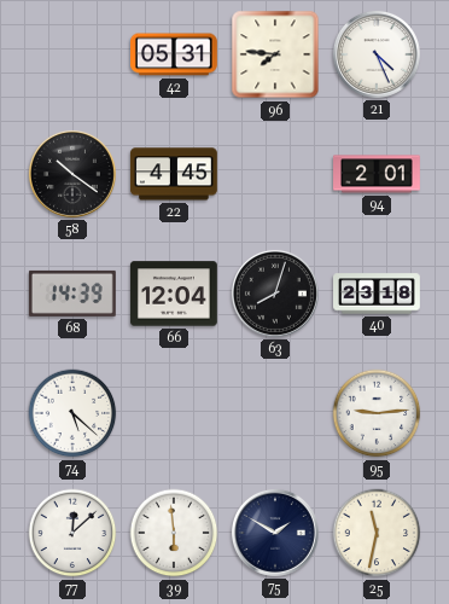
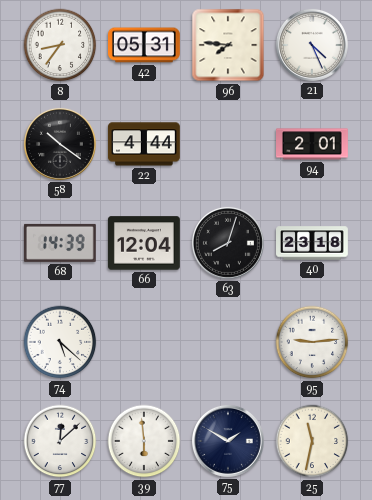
8: none -> 8:36
22: 4:45 -> 4:44
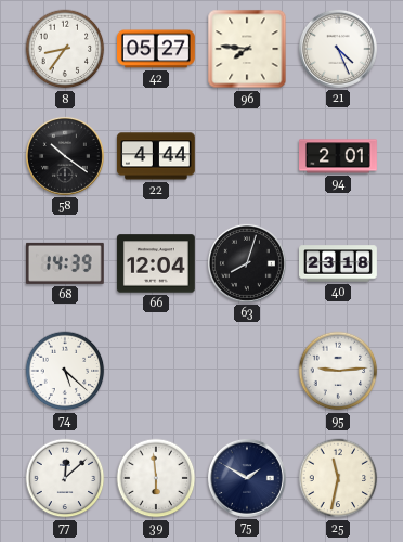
42: 05:31 -> 05:27
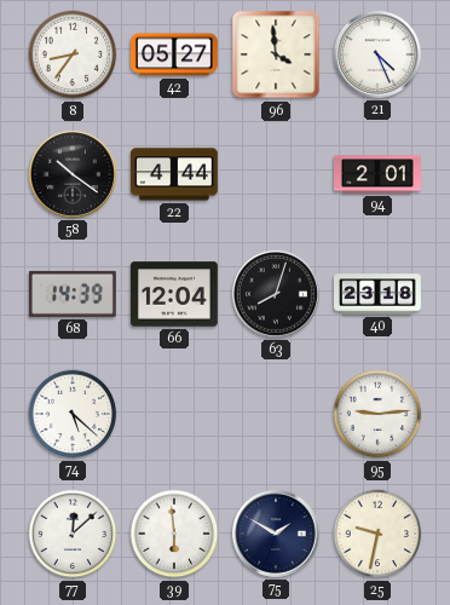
96: 7:46 -> 3:59
25: 11:32 -> 9:32
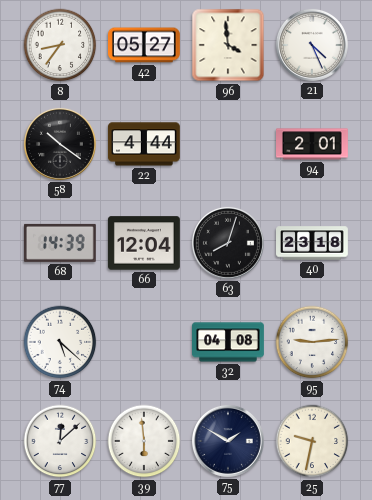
32: none -> 04:08
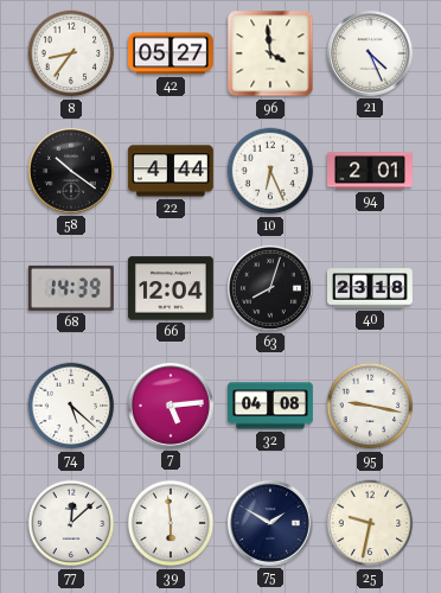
10: none -> 6:26
7: none -> 5:14
95: 9:14 -> 9:17
